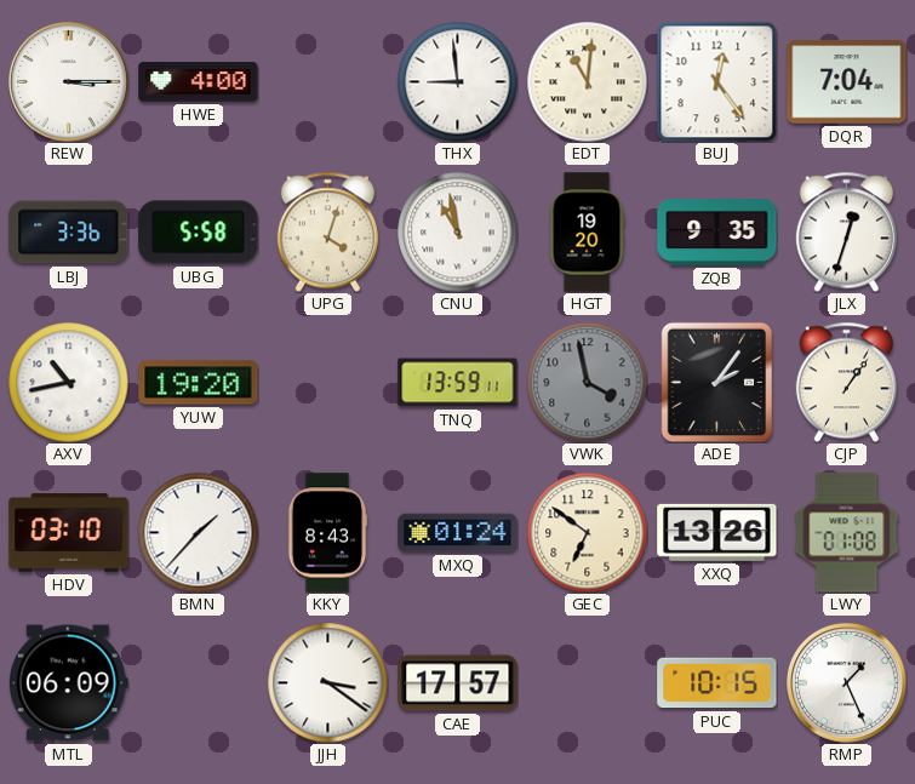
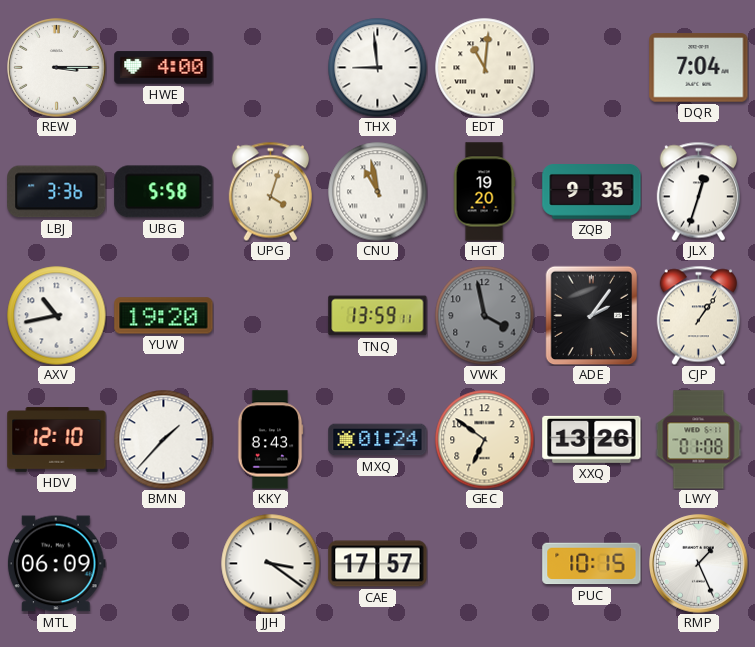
BUJ: 12:24 -> none
HDV: 03:10 -> 12:10
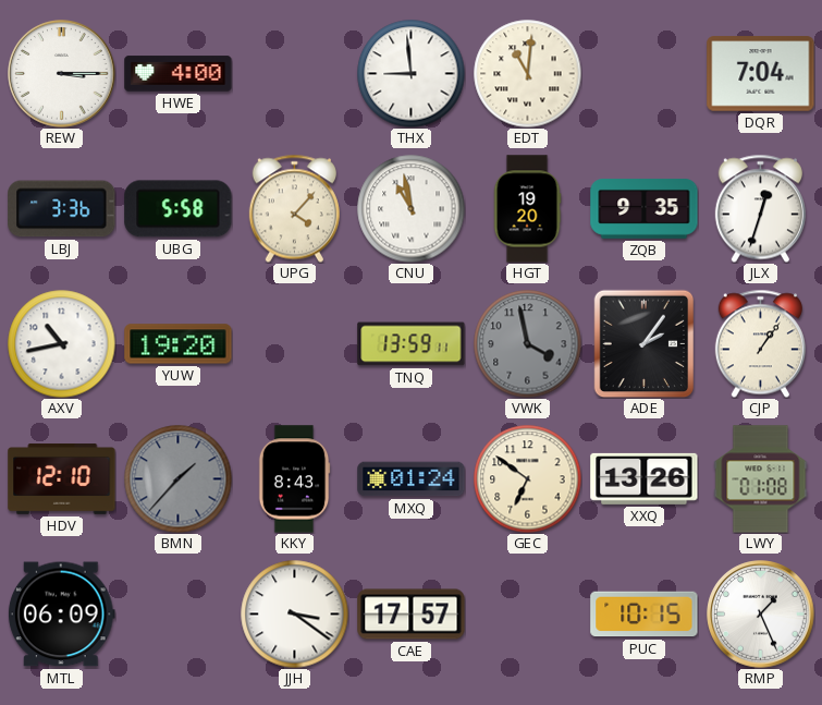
UPG: 4:03 -> 4:07
BMN dial: white -> grey
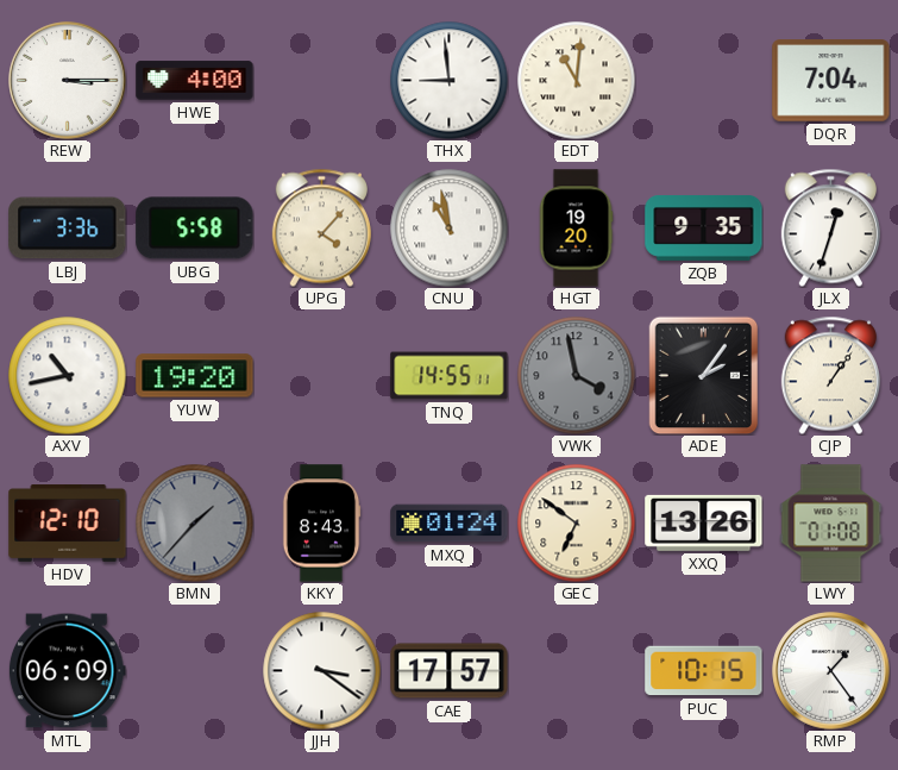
TNQ: 13:59 -> 14:55
RMP: 1:26 -> 1:24
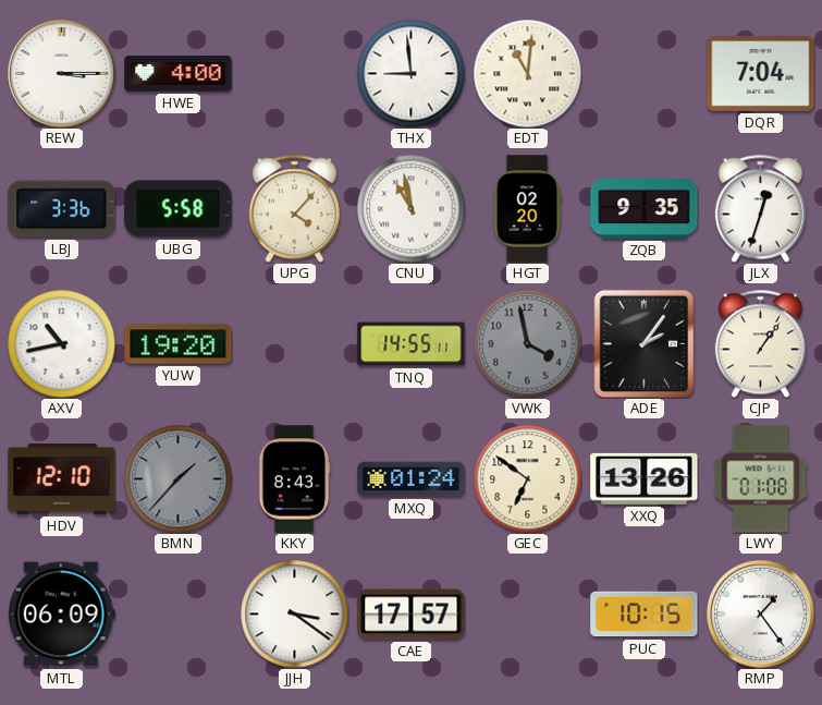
HGT: 19:20 -> 02:20
